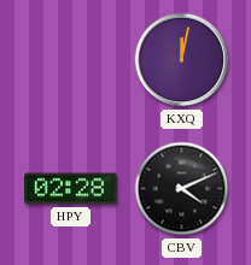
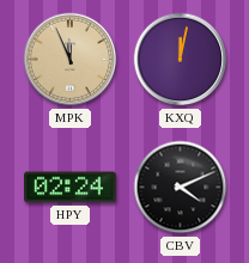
MPK: none -> 11:56
HPY: 02:28 -> 02:24
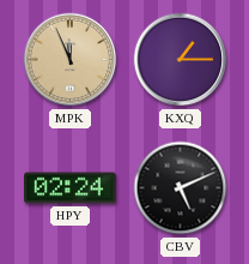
KXQ: 12:02 -> 1:15
CBV: 4:11 -> 5:11
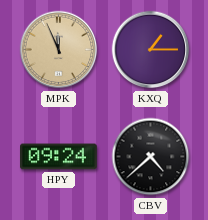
HPY: 02:24 -> 09:24
CBV: 5:11 -> 4:38
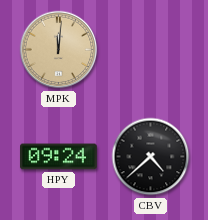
MPK: 11:56 -> 12:01
KXQ: 1:15 -> none
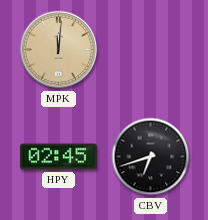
HPY: 09:24 -> 02:45
CBV: 4:38 -> 6:42
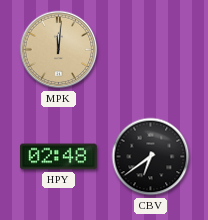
HPY: 02:45 -> 02:48
CBV: 6:42 -> 6:39
